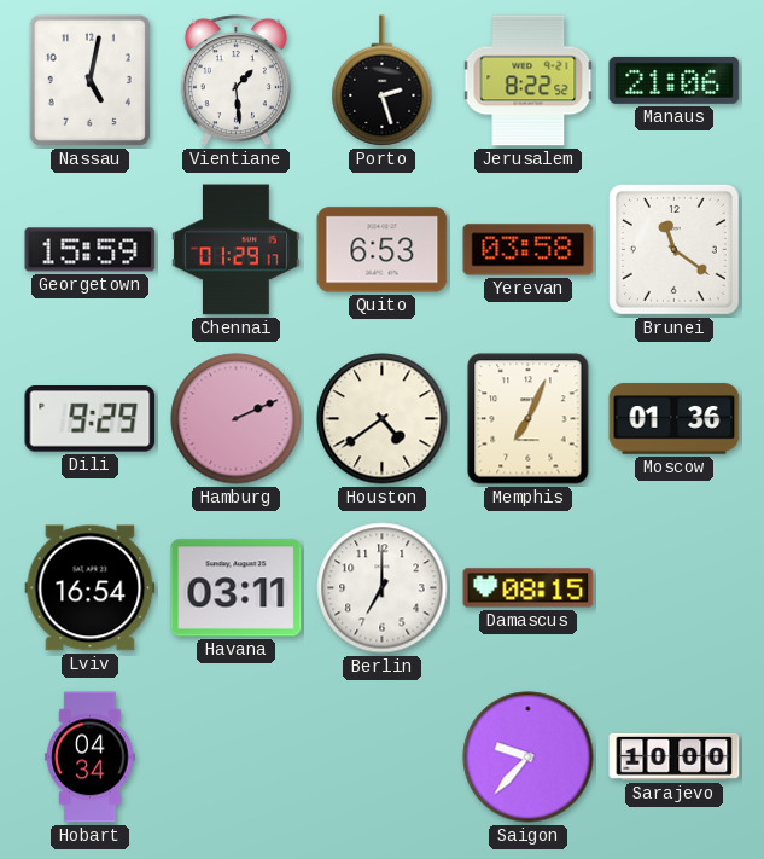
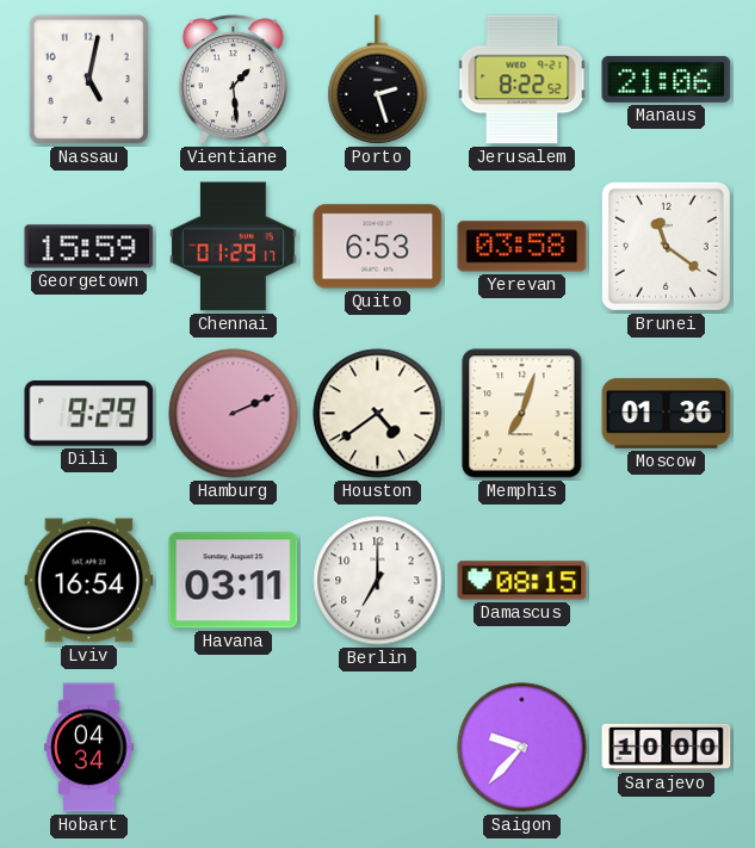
Memphis: 7:04 -> 7:03
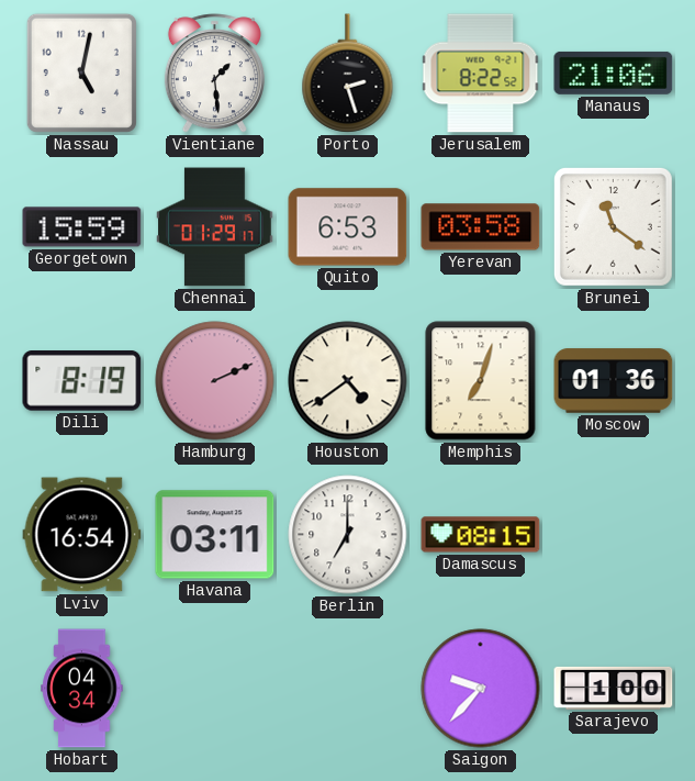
Dili: 9:29 -> 8:19
Sarajevo: 10:00 -> 1:00
